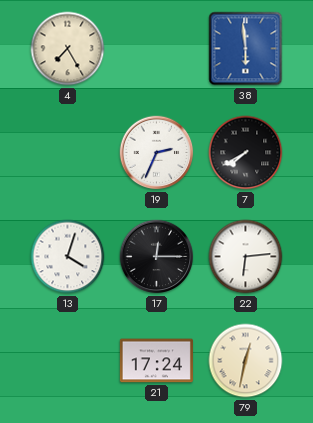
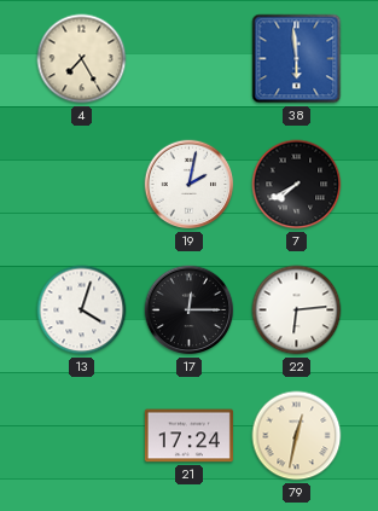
19: 2:34 -> 2:02
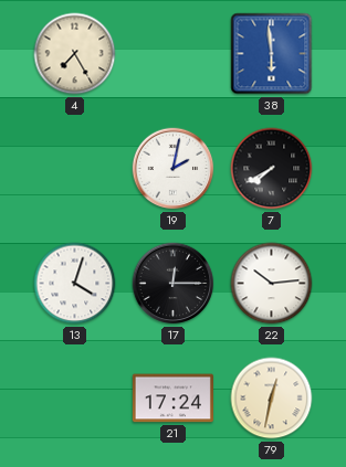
22: 6:14 -> 10:14
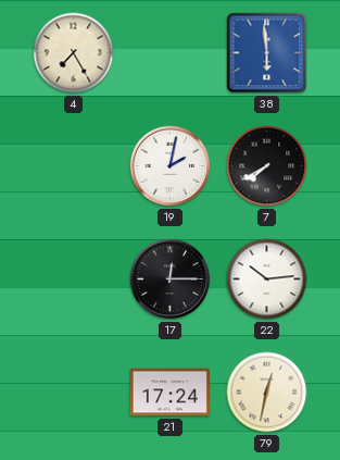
13: 4:03 -> none
